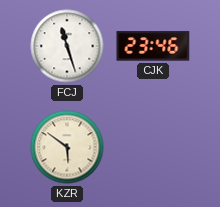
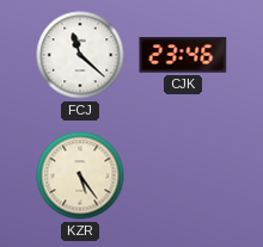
FCJ: 11:27 -> 11:22
KZR: 5:51 -> 5:24
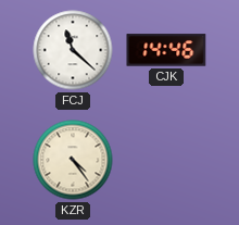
CJK: 23:46 -> 14:46
KZR: 5:24 -> 4:24
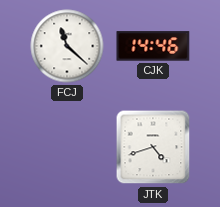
KZR: 4:24 -> none
JTK: none -> 4:42
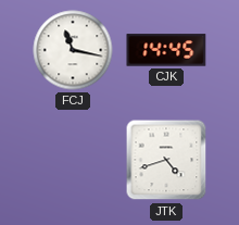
FCJ: 11:22 -> 11:17
CJK: 14:46 -> 14:45
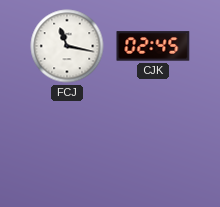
CJK: 14:45 -> 02:45
JTK: 4:42 -> none
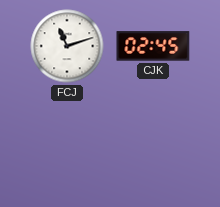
FCJ: 11:17 -> 11:12
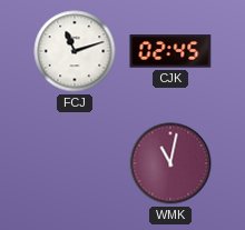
WMK: none -> 11:02
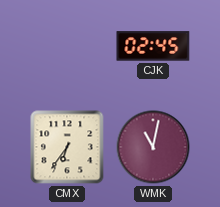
FCJ: 11:12 -> none
CMX: none -> 6:36
